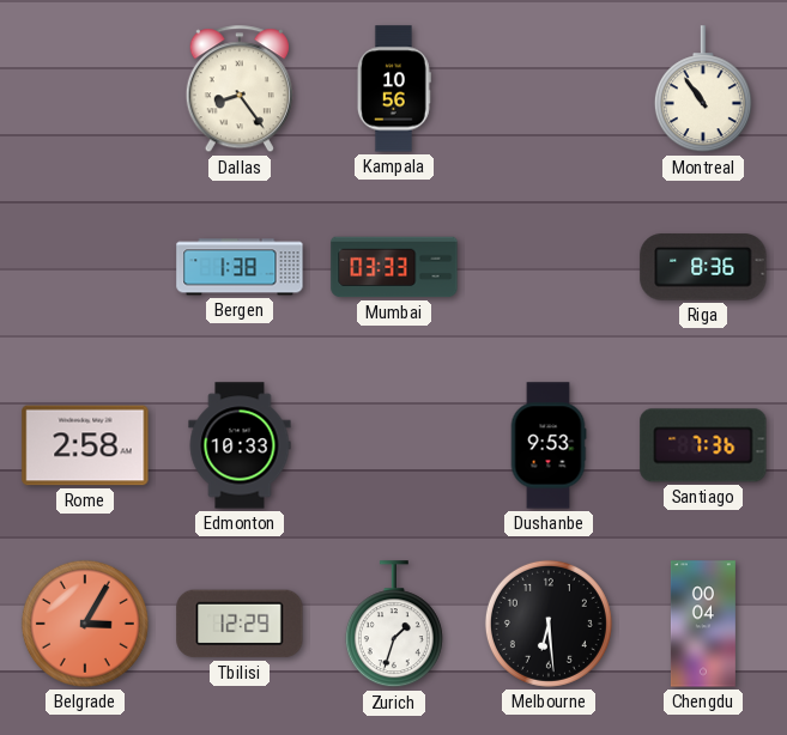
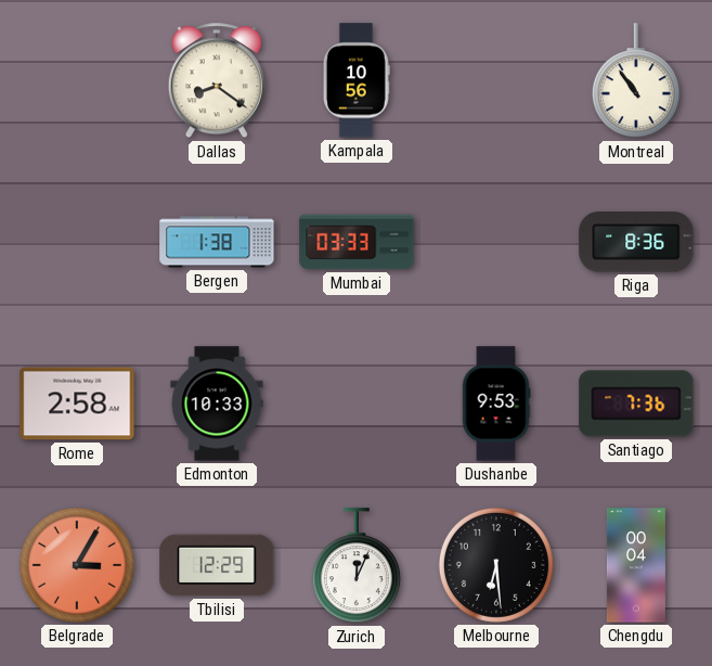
Dallas: 8:24 -> 8:21
Zurich: 1:33 -> 12:04
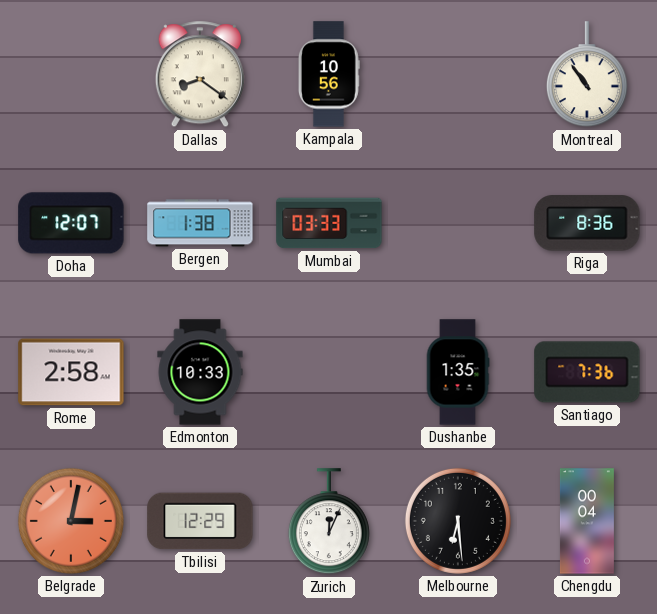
Doha: none -> 12:07
Dushanbe: 9:53 -> 1:35
Belgrade: 3:05 -> 3:02
